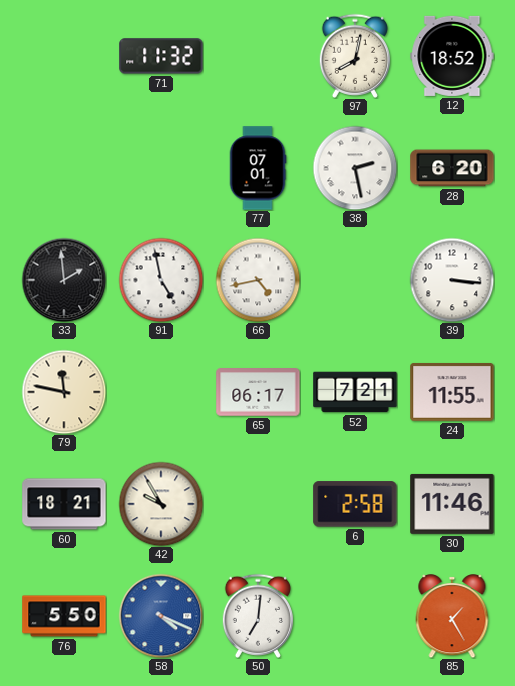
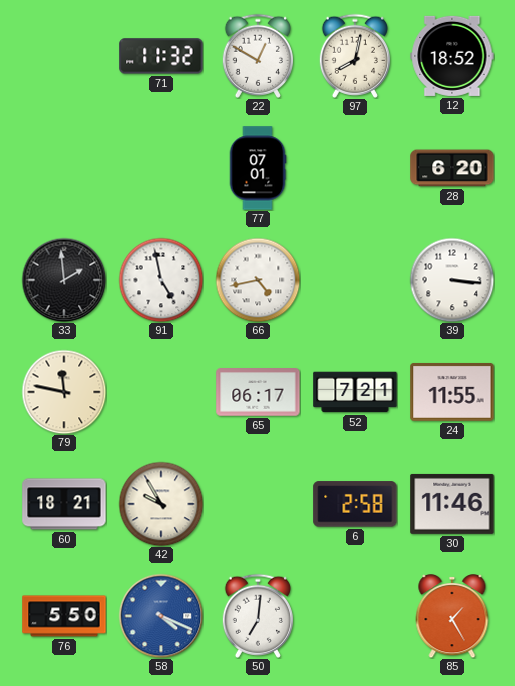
22: none -> 12:50
38: 2:28 -> none
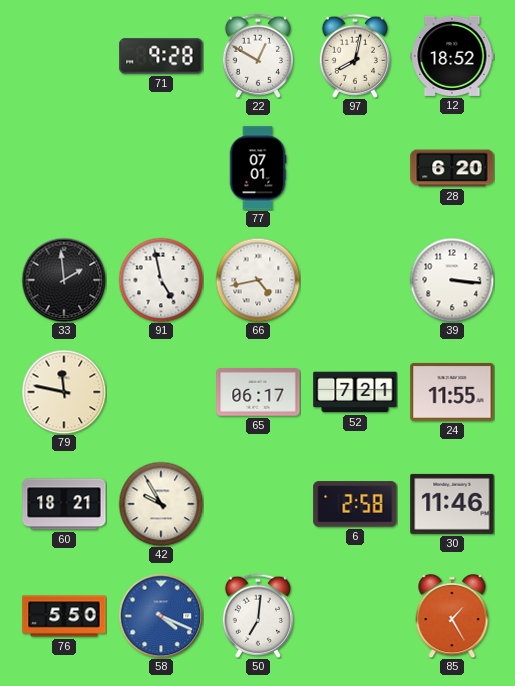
71: 11:32 -> 9:28
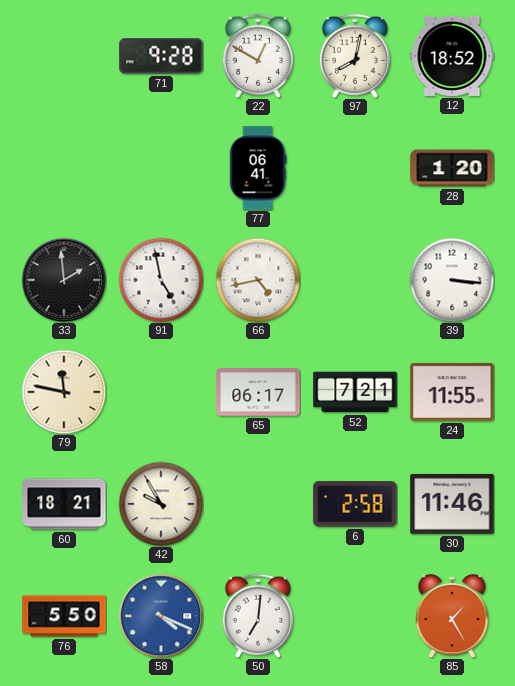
77: 07:01 -> 06:41
28: 6:20 -> 1:20
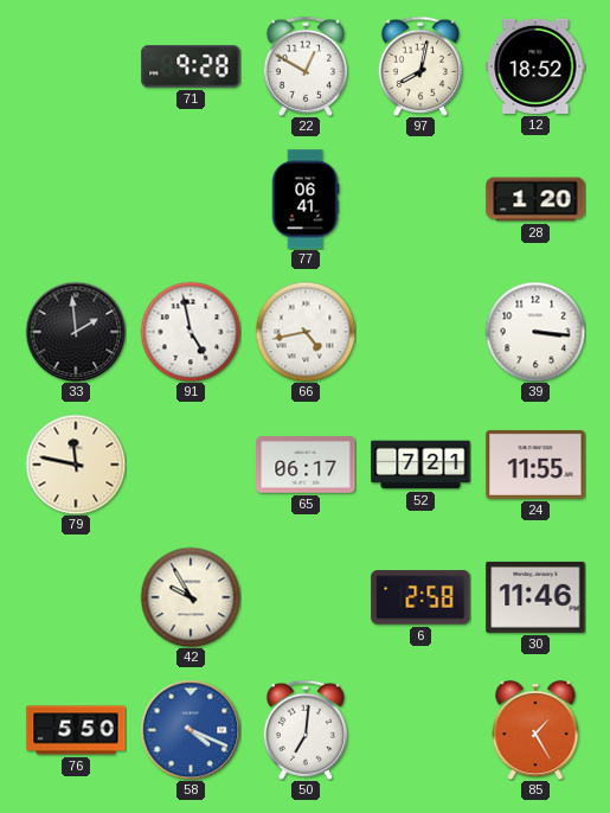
60: 18:21 -> none
